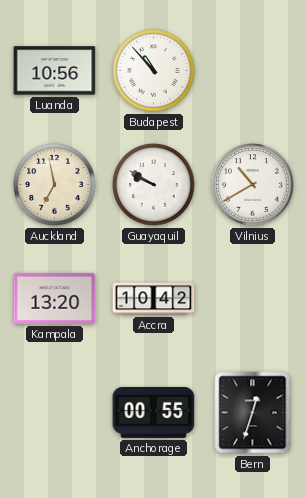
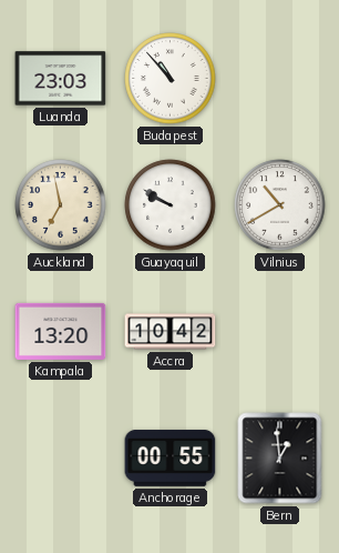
Luanda: 10:56 -> 23:03
Bern: 12:33 -> 12:59
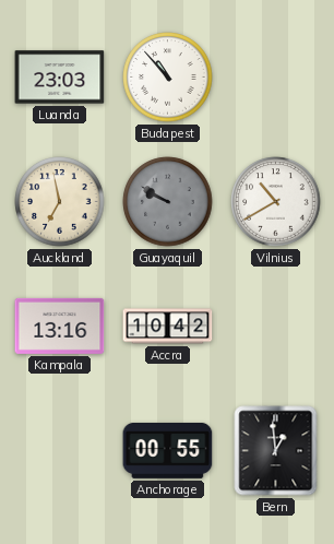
Guayaquil dial: white -> grey
Kampala: 13:20 -> 13:16
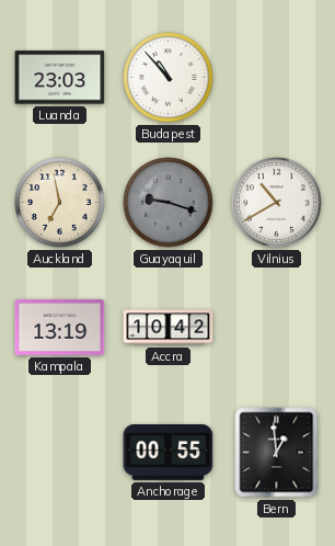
Guayaquil: 9:50 -> 9:18
Kampala: 13:16 -> 13:19
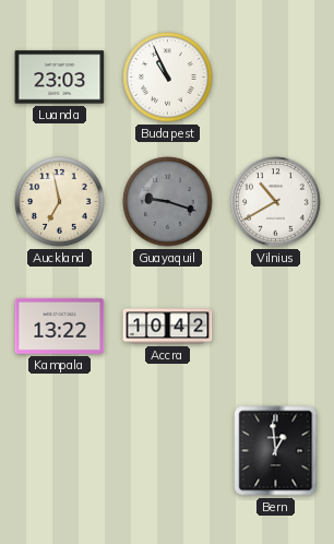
Budapest: 10:53 -> 10:56
Kampala: 13:19 -> 13:22
Anchorage: 00:55 -> none
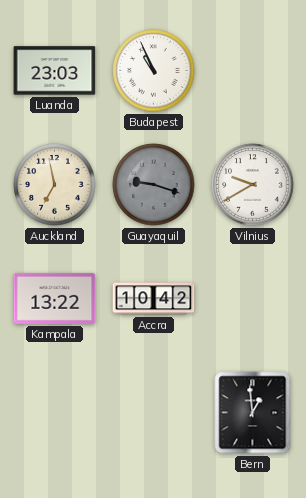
Vilnius: 10:40 -> 9:40
